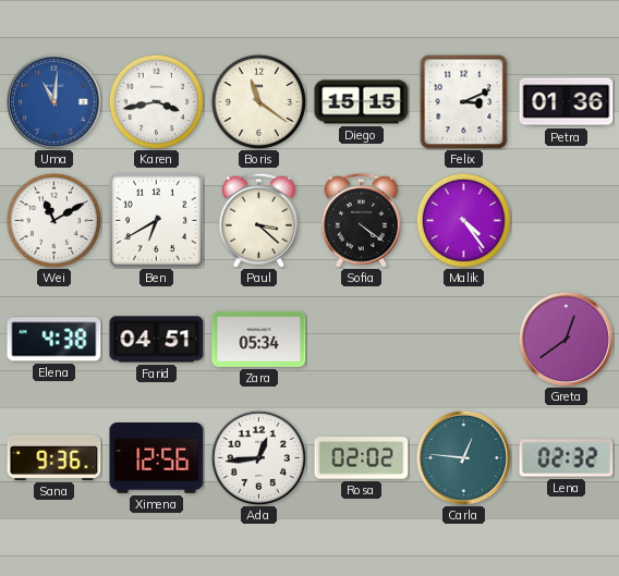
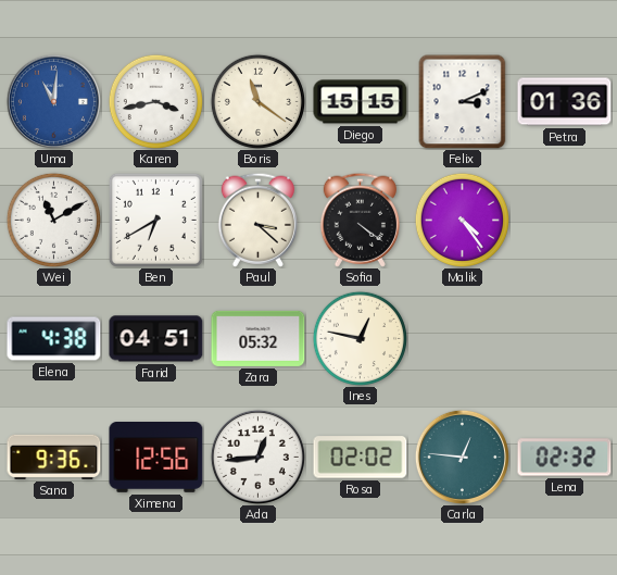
Zara: 05:34 -> 05:32
Ines: none -> 12:47
Greta: 12:39 -> none
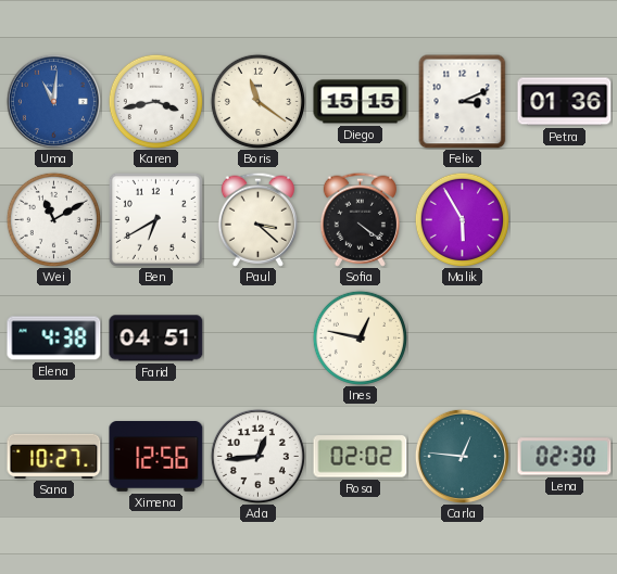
Malik: 4:24 -> 5:55
Zara: 05:32 -> none
Sana: 9:36 -> 10:27
Lena: 02:32 -> 02:30
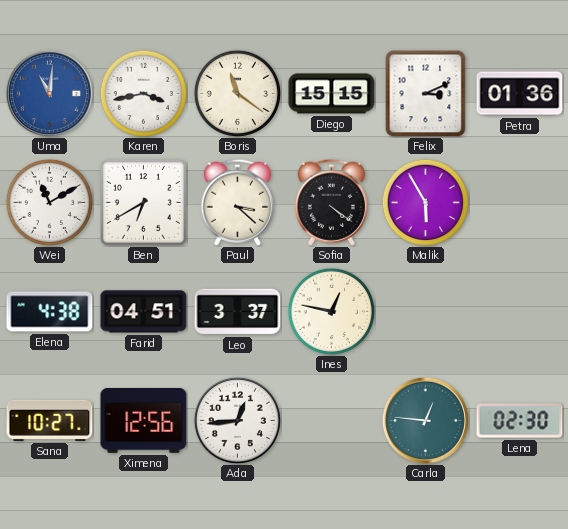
Leo: none -> 3:37
Rosa: 02:02 -> none
